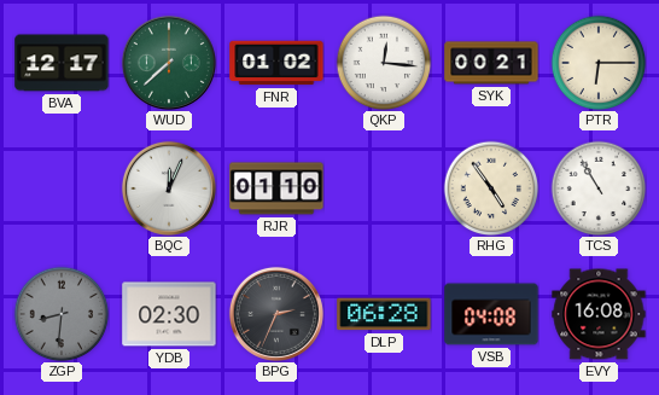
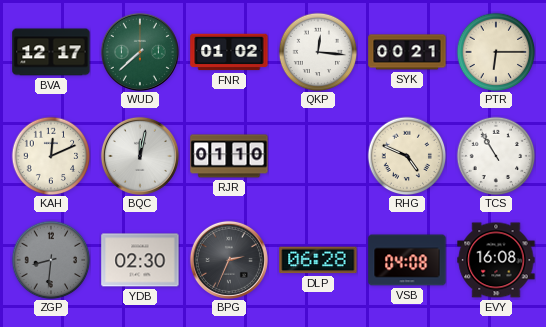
KAH: none -> 12:11
BQC: 12:04 -> 12:02
RHG: 4:54 -> 4:49
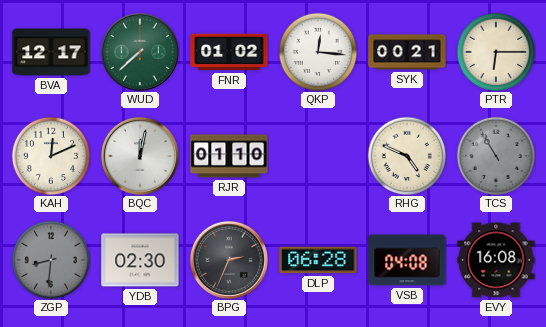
TCS dial: white -> grey
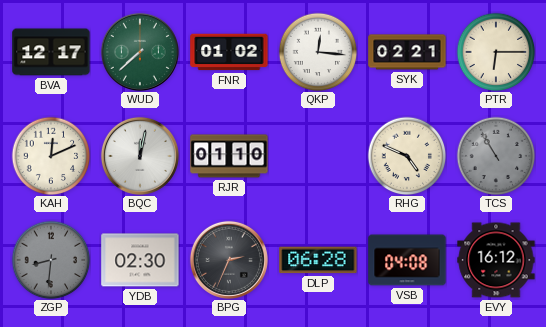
SYK: 00:21 -> 02:21
EVY: 16:08 -> 16:12
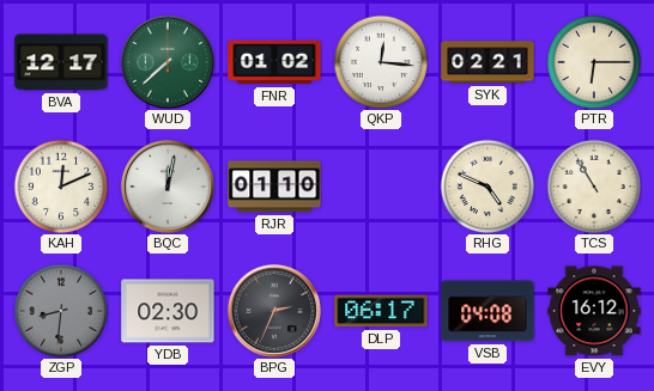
TCS dial: grey -> cream
DLP: 06:28 -> 06:17
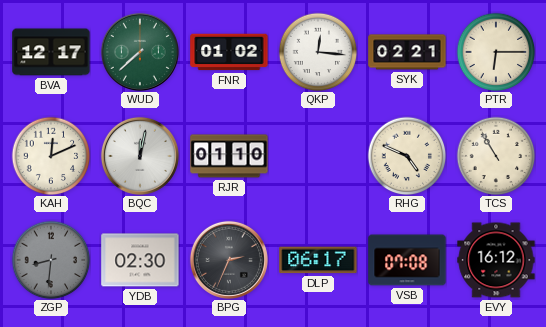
VSB: 04:08 -> 07:08
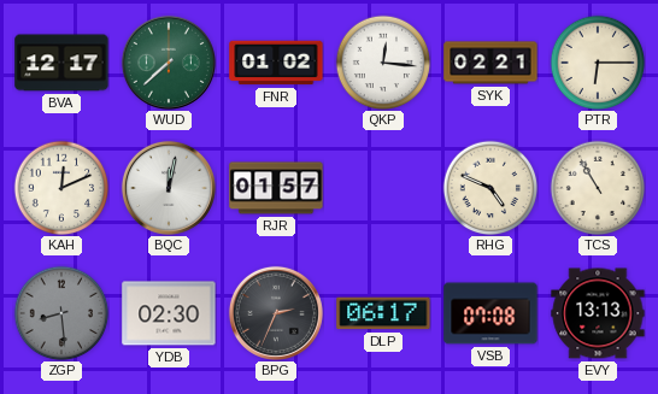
RJR: 01:10 -> 01:57
ZGP: 8:31 -> 8:29
EVY: 16:12 -> 13:13
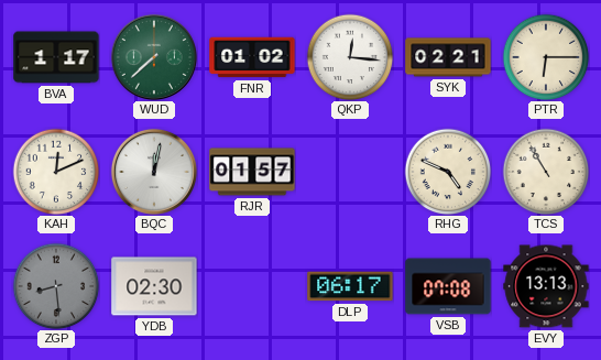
BVA: 12:17 -> 1:17
BPG: 2:34 -> none
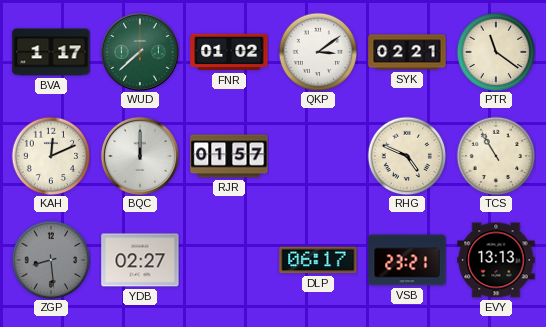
QKP: 12:16 -> 3:09
PTR: 6:15 -> 11:21
BQC: 12:02 -> 12:00
YDB: 02:30 -> 02:27
VSB: 07:08 -> 23:21
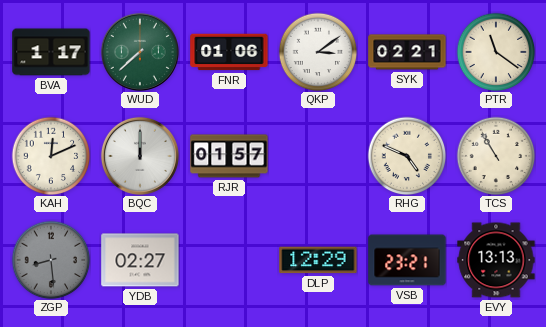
FNR: 01:02 -> 01:06
DLP: 06:17 -> 12:29
